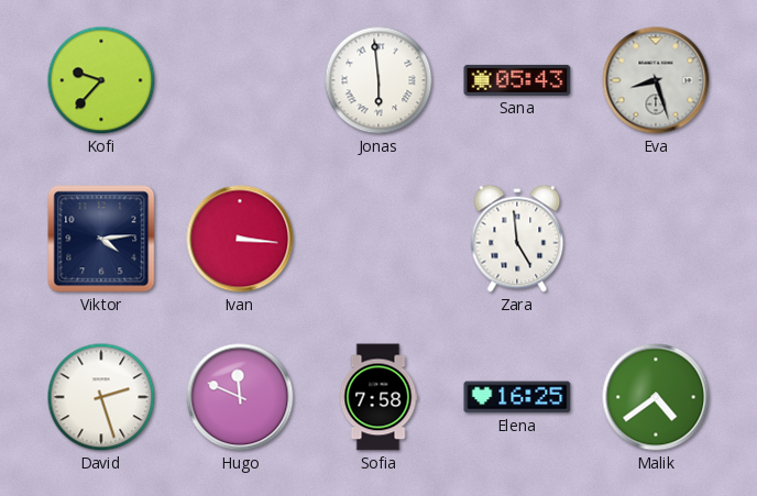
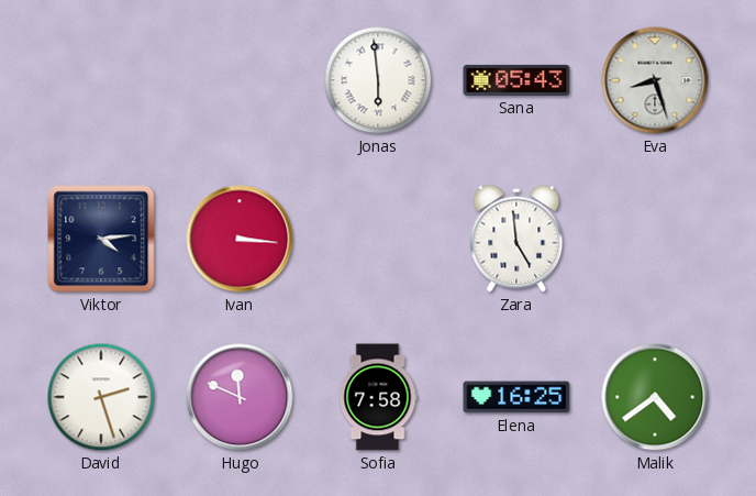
Kofi: 9:37 -> none
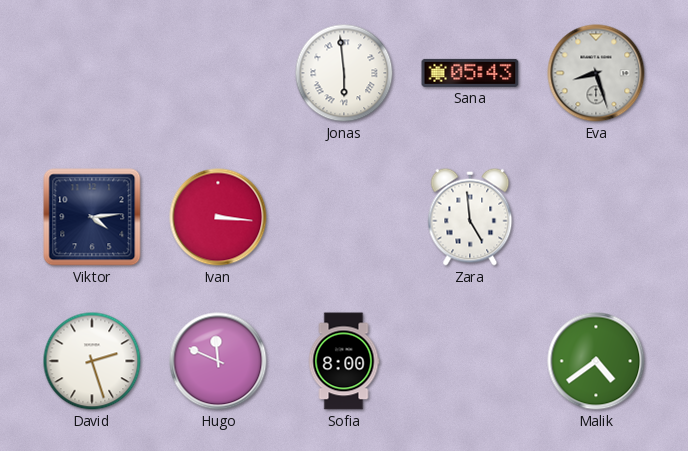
Sofia: 7:58 -> 8:00
Elena: 16:25 -> none
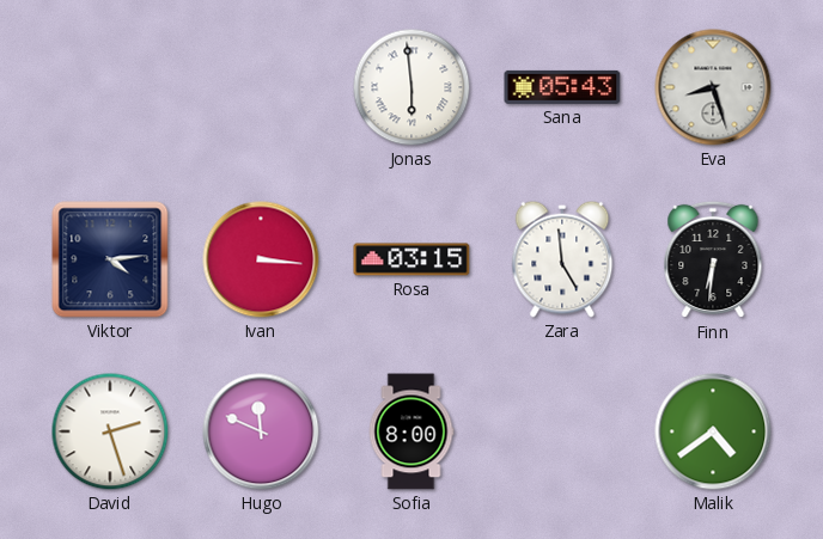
Rosa: none -> 03:15
Finn: none -> 6:31
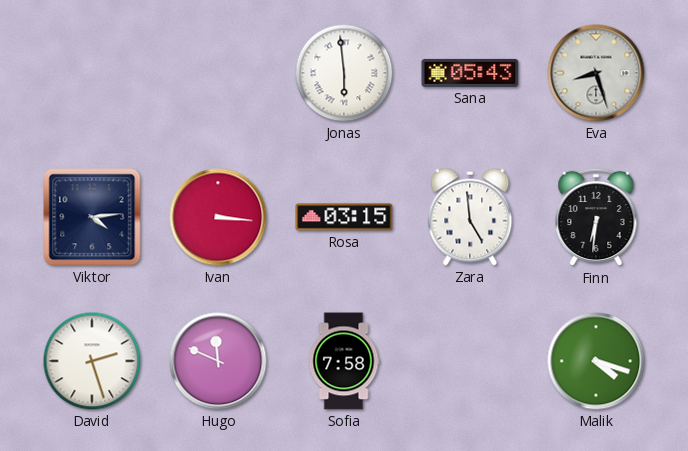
Sofia: 8:00 -> 7:58
Malik: 4:39 -> 4:18
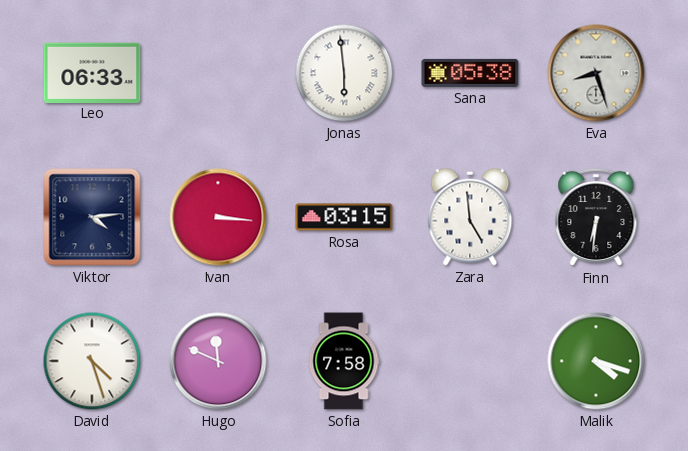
Leo: none -> 06:33
Sana: 05:43 -> 05:38
David: 2:27 -> 4:27
